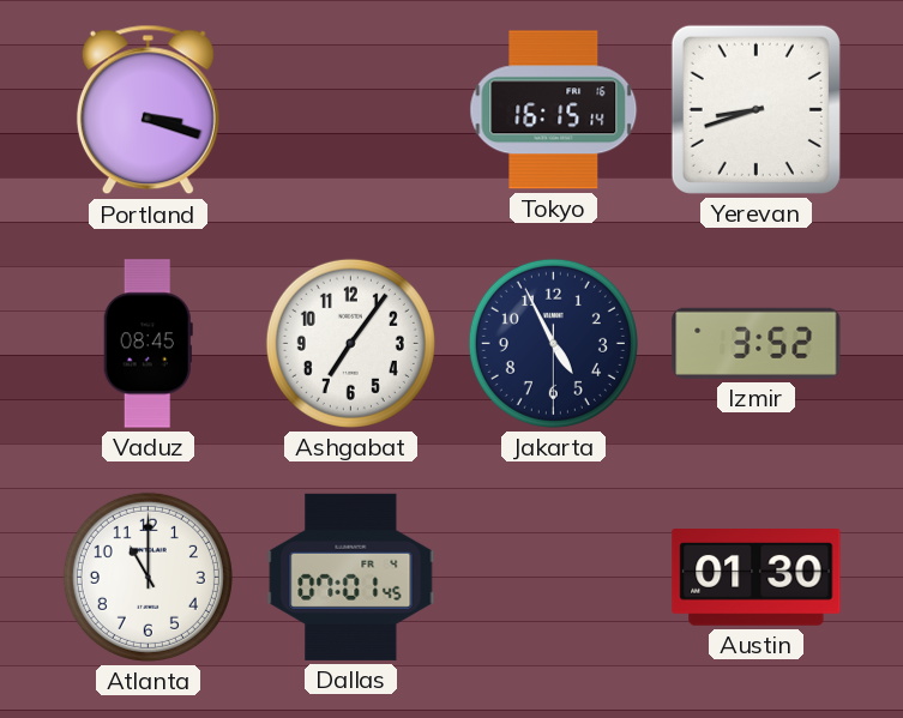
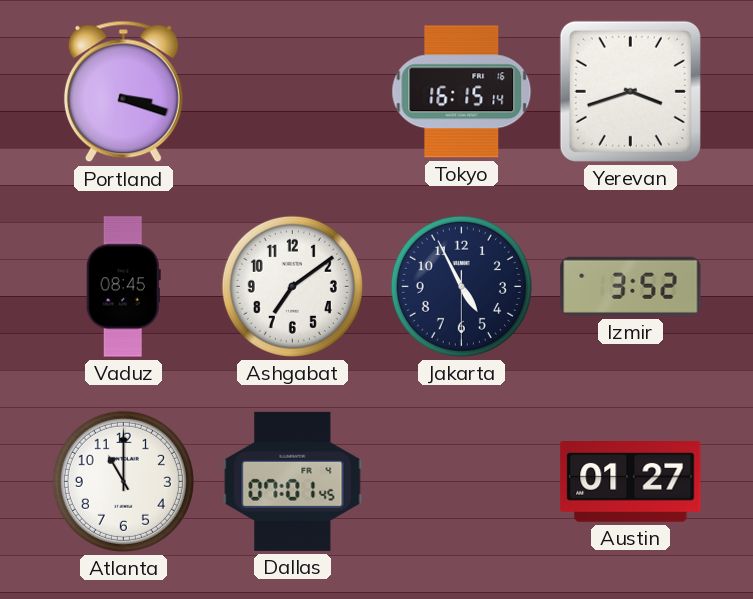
Yerevan: 8:42 -> 3:42
Ashgabat: 7:06 -> 7:09
Austin: 01:30 -> 01:27
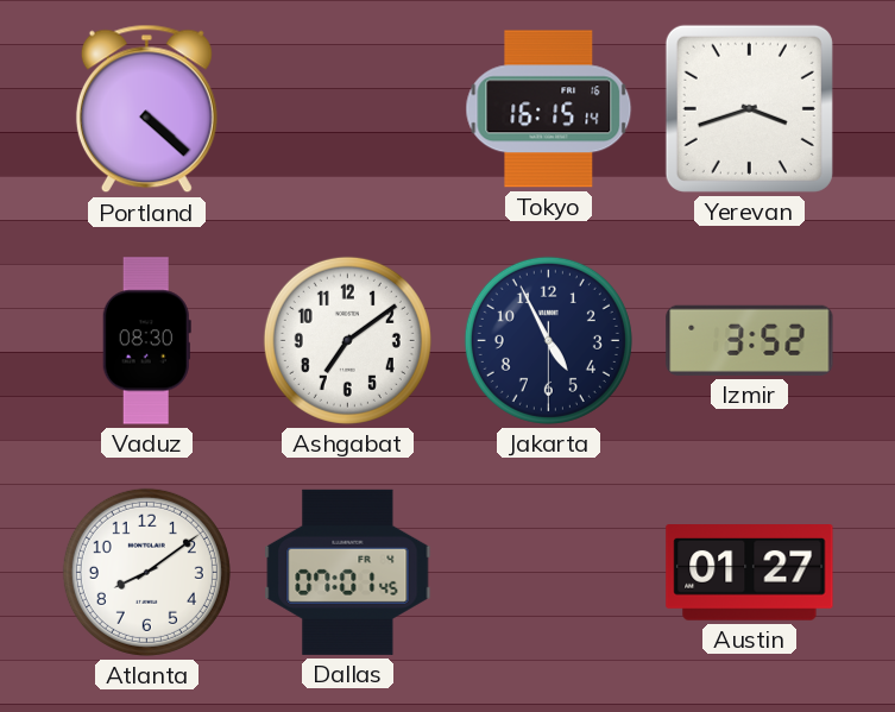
Portland: 3:18 -> 4:22
Vaduz: 08:45 -> 08:30
Atlanta: 11:00 -> 8:09
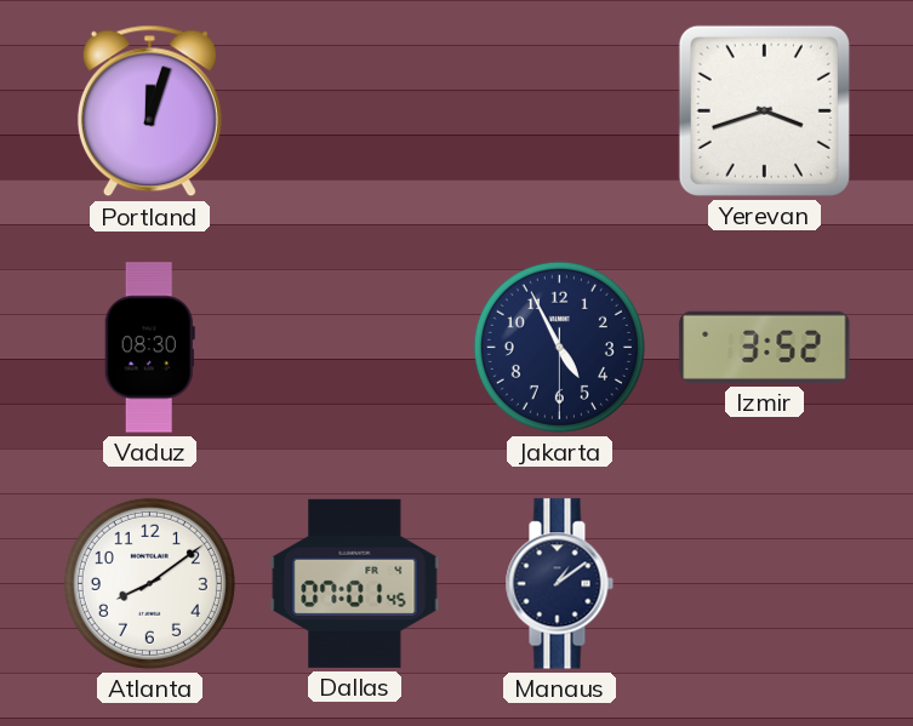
Portland: 4:22 -> 12:03
Tokyo: 16:15 -> none
Ashgabat: 7:09 -> none
Manaus: none -> 1:09
Austin: 01:27 -> none
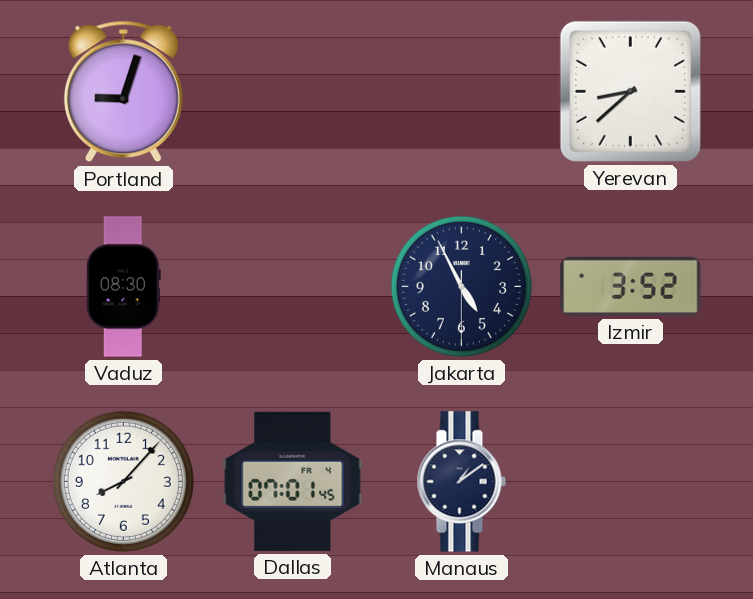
Portland: 12:03 -> 9:03
Yerevan: 3:42 -> 8:38
Atlanta: 8:09 -> 8:07
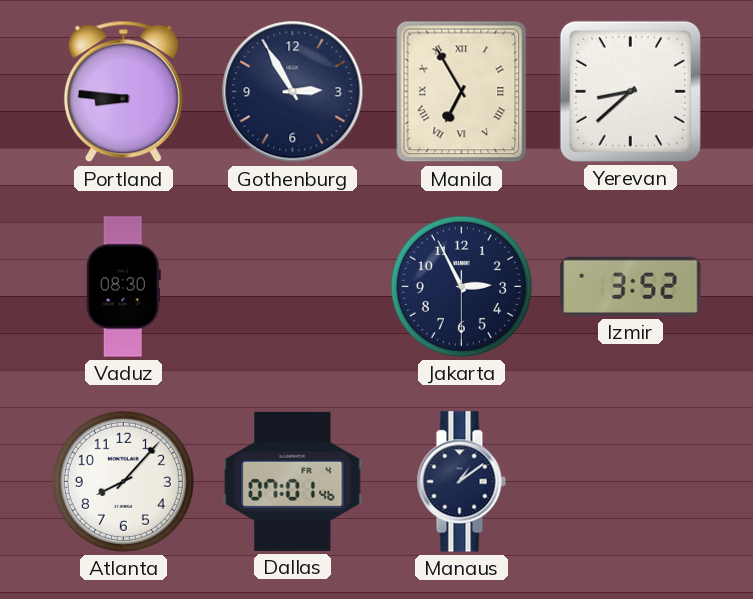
Portland: 9:03 -> 8:46
Gothenburg: none -> 2:55
Manila: none -> 6:55
Jakarta: 4:55 -> 2:55
Dallas: 07:01:45 -> 07:01:46
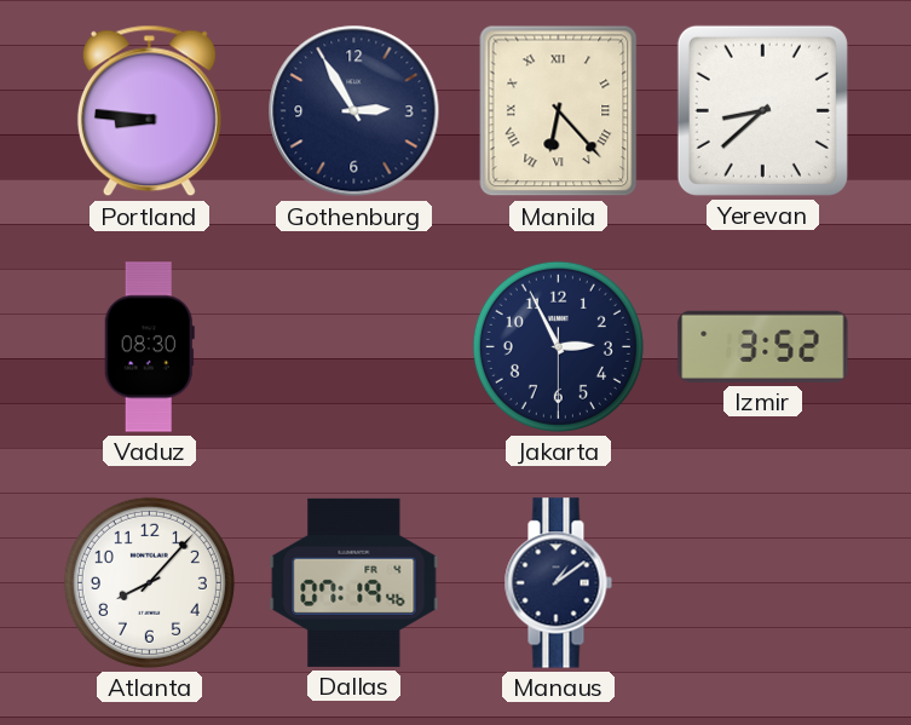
Manila: 6:55 -> 6:23
Dallas: 07:01 -> 07:19
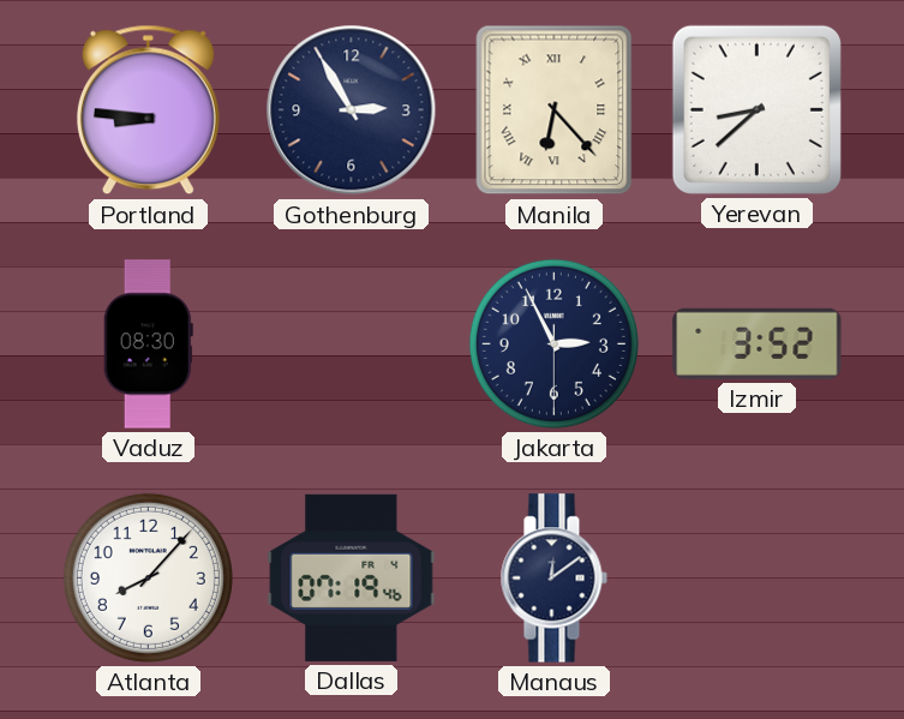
Manaus: 1:09 -> 12:09
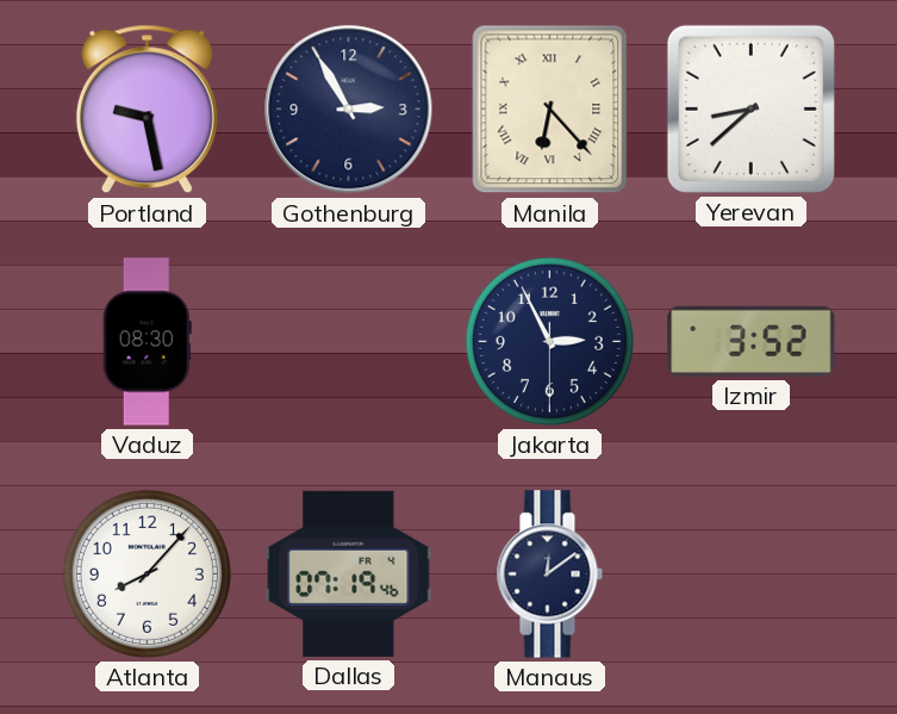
Portland: 8:46 -> 9:28
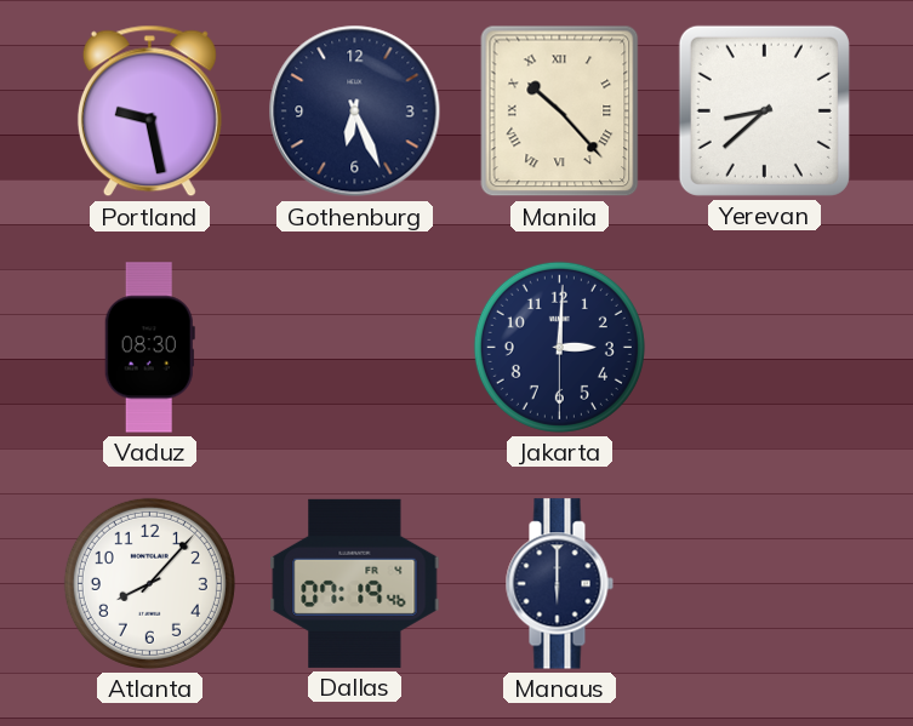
Gothenburg: 2:55 -> 6:26
Manila: 6:23 -> 10:23
Jakarta: 2:55 -> 3:00
Izmir: 3:52 -> none
Manaus: 12:09 -> 6:00
